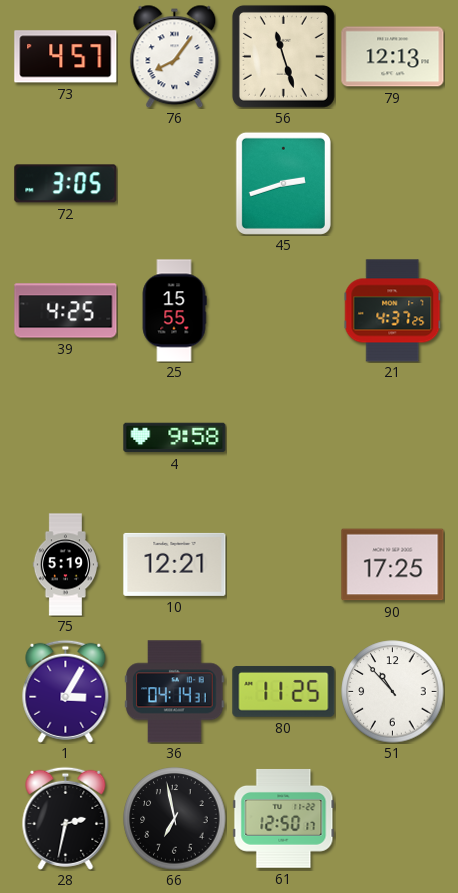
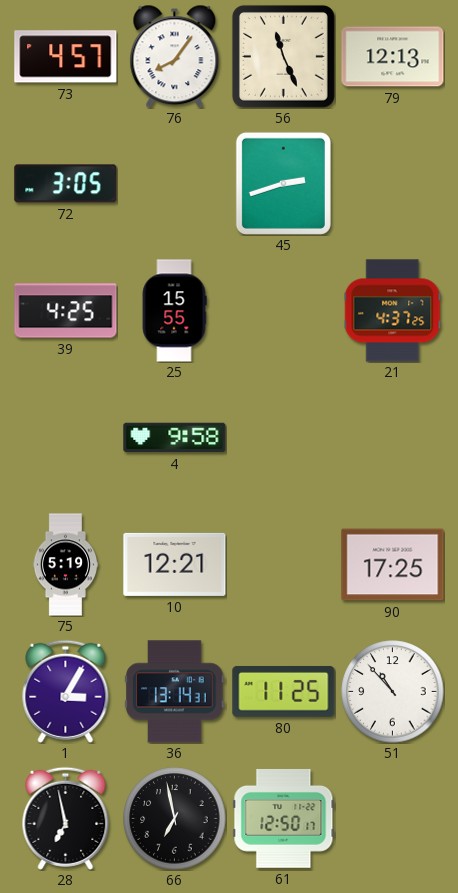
56: 11:27 -> 11:26
36: 04:14 -> 13:14
28: 2:32 -> 6:58
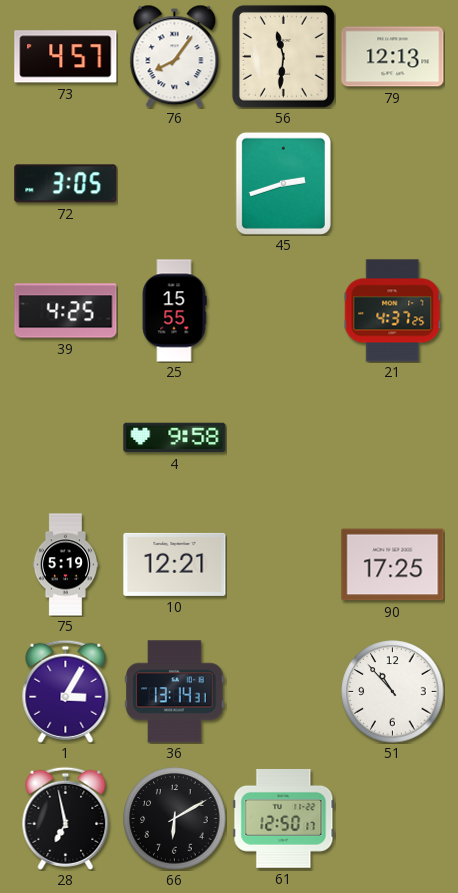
56: 11:26 -> 11:31
80: 11:25 -> none
66: 6:58 -> 6:10
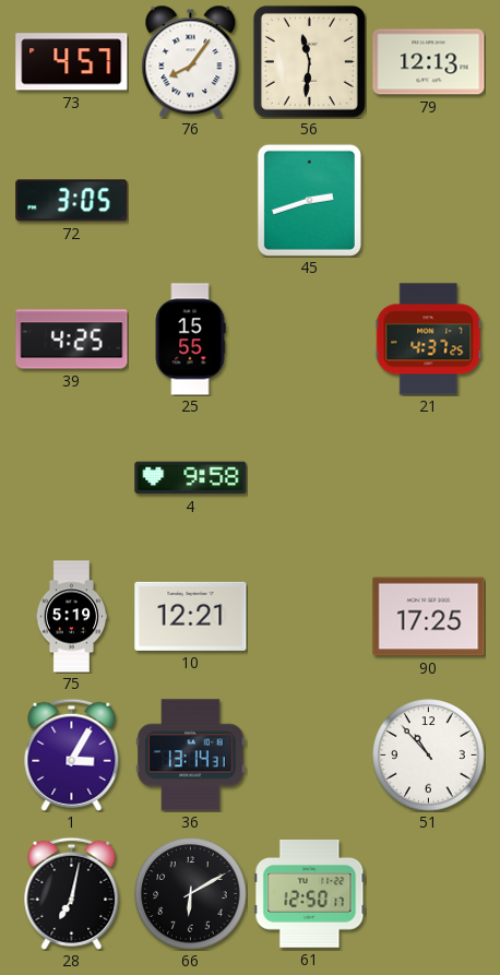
28: 6:58 -> 7:02
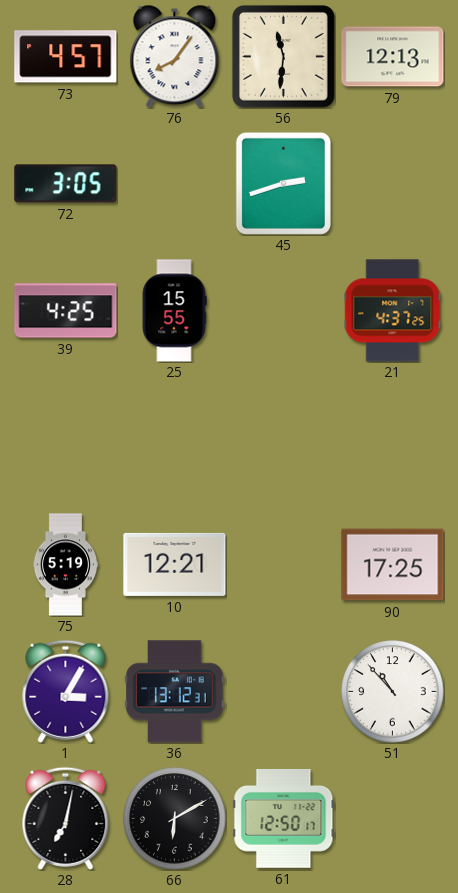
4: 9:58 -> none
36: 13:14 -> 13:12
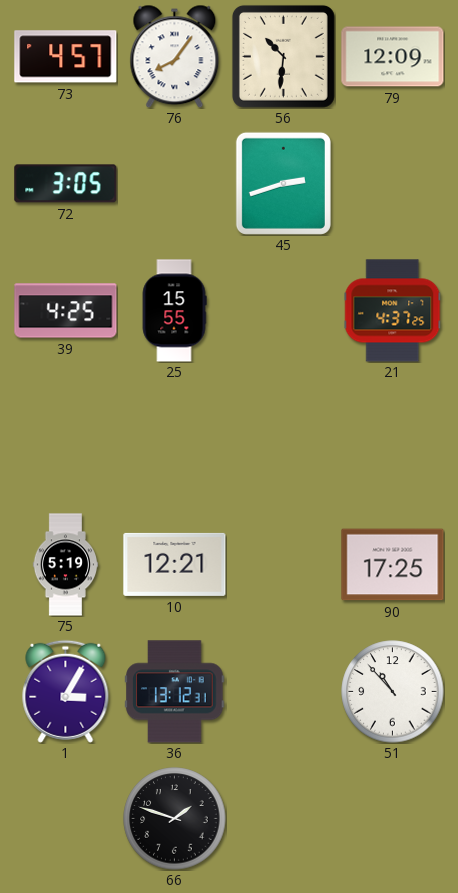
56: 11:31 -> 10:31
79: 12:13 -> 12:09
28: 7:02 -> none
66: 6:10 -> 1:48
61: 12:50 -> none
